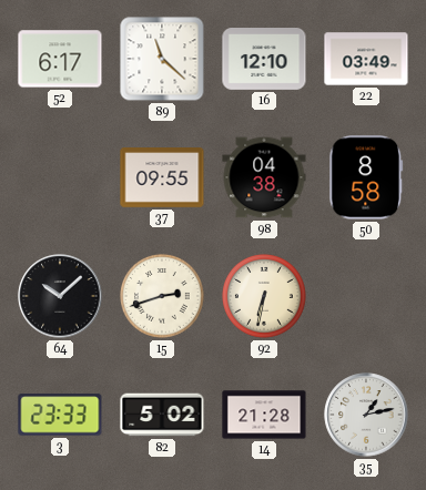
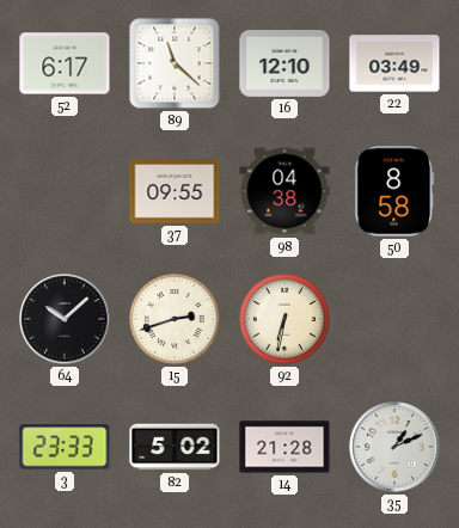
35: 1:13 -> 1:11
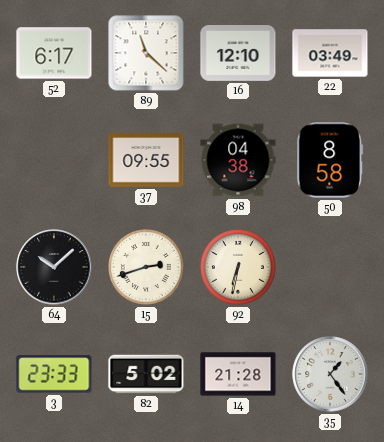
35: 1:11 -> 1:24
